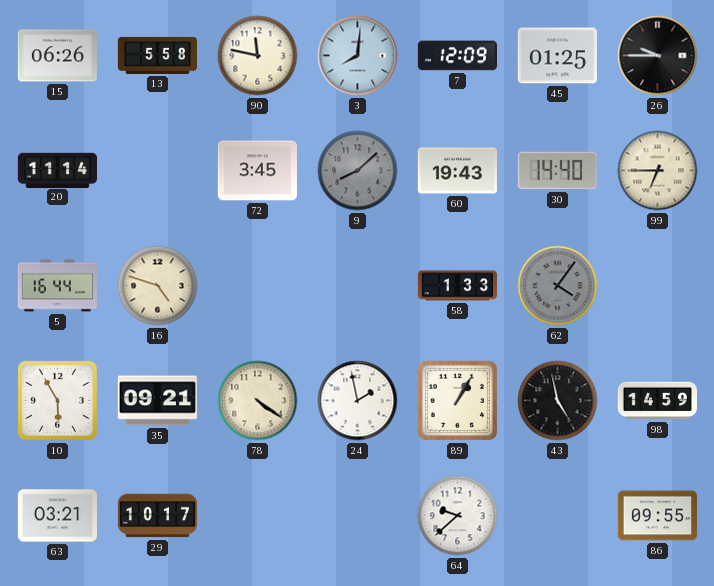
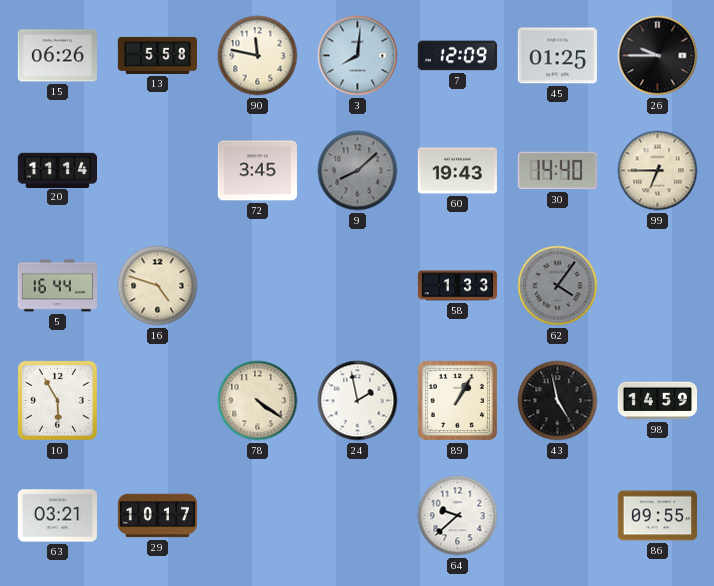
35: 09:21 -> none
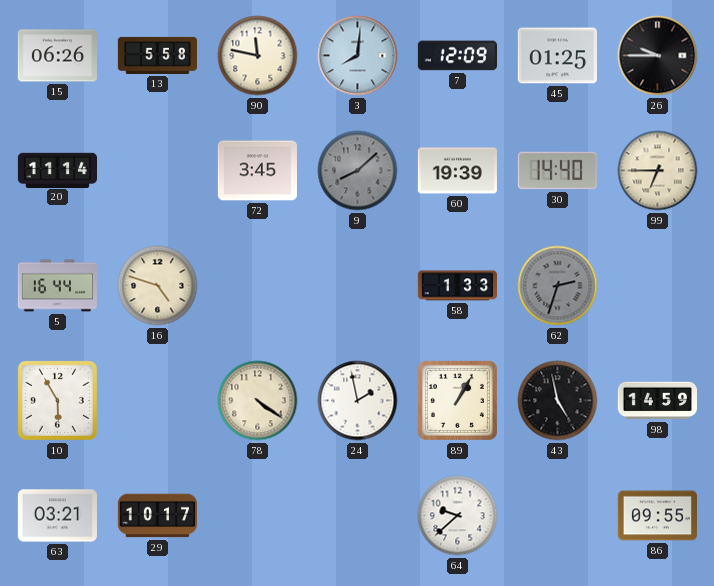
60: 19:43 -> 19:39
62: 4:06 -> 2:33
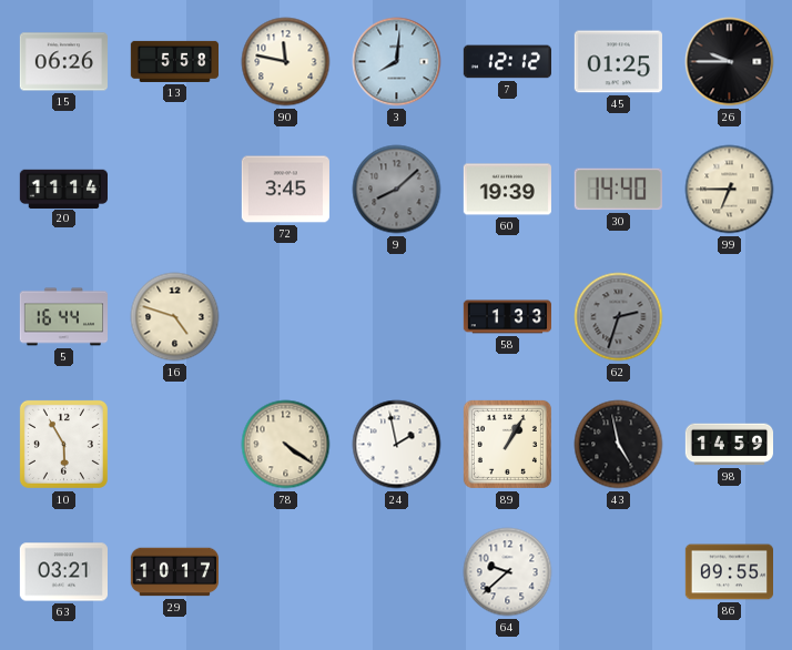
7: 12:09 -> 12:12
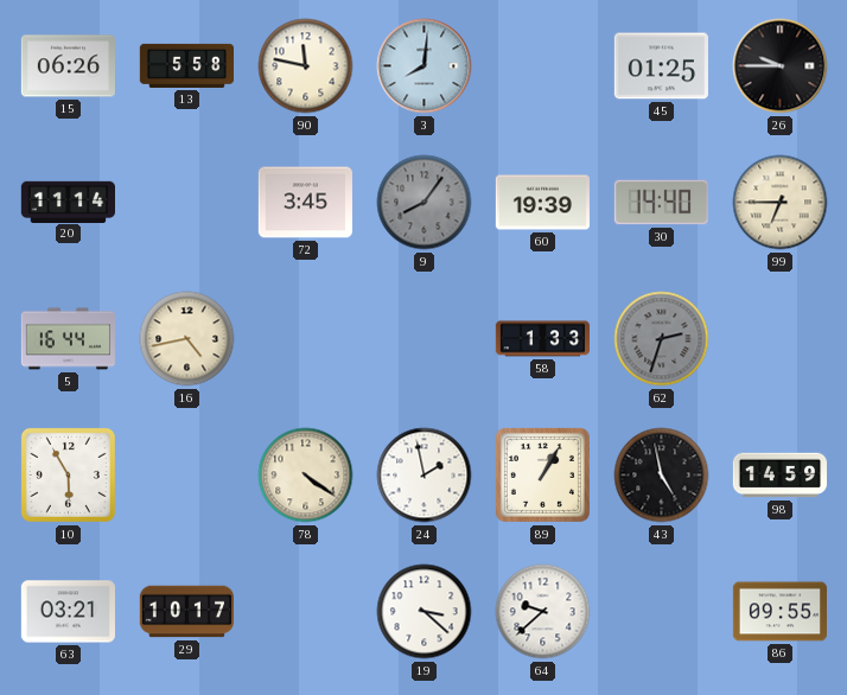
7: 12:12 -> none
9: 8:08 -> 8:06
16: 4:48 -> 4:43
19: none -> 3:22
